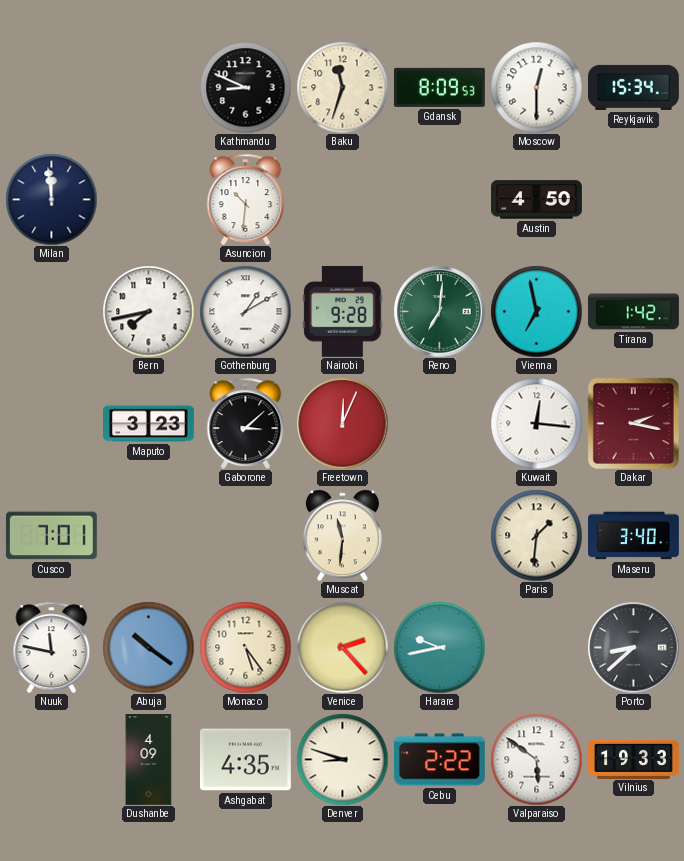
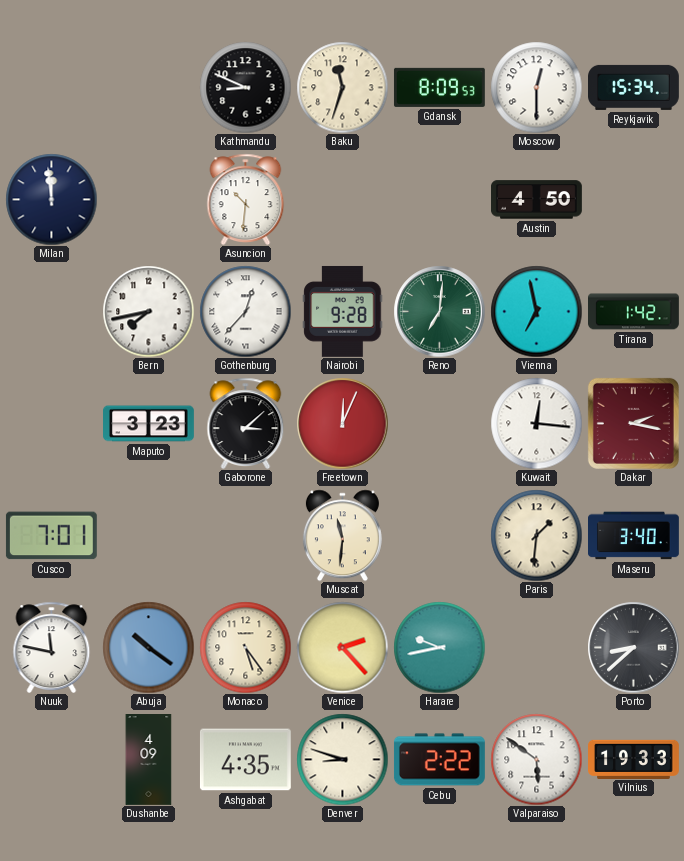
Gothenburg: 1:10 -> 12:37
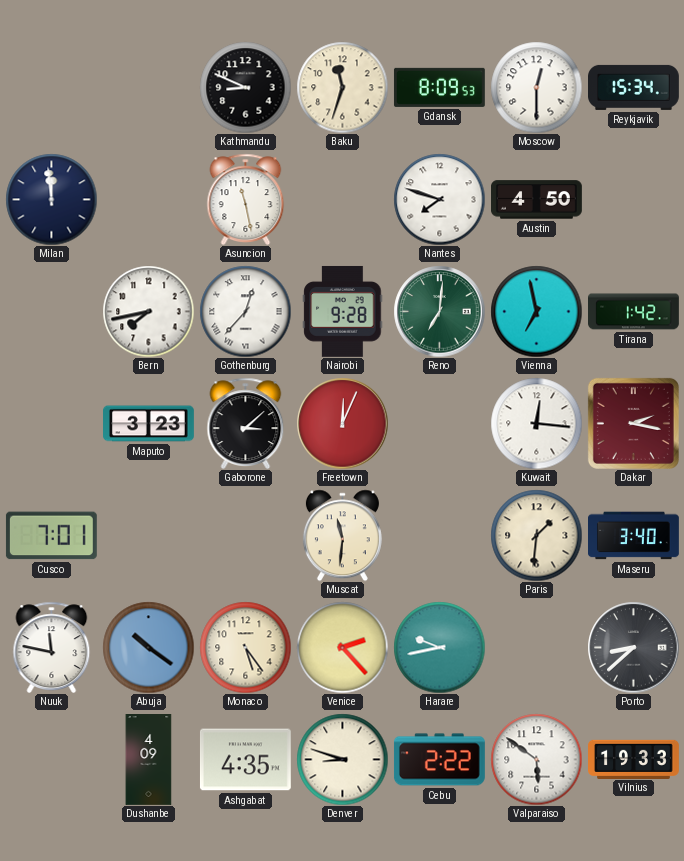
Asuncion: 10:31 -> 11:28
Nantes: none -> 7:48
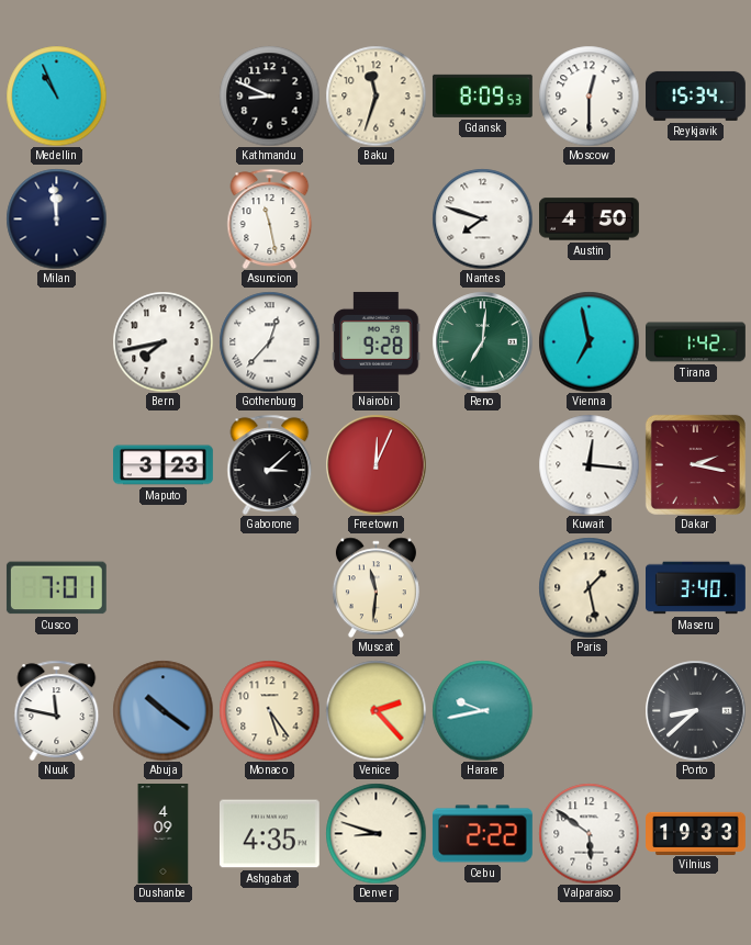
Medellin: none -> 10:56
Paris: 1:31 -> 1:28
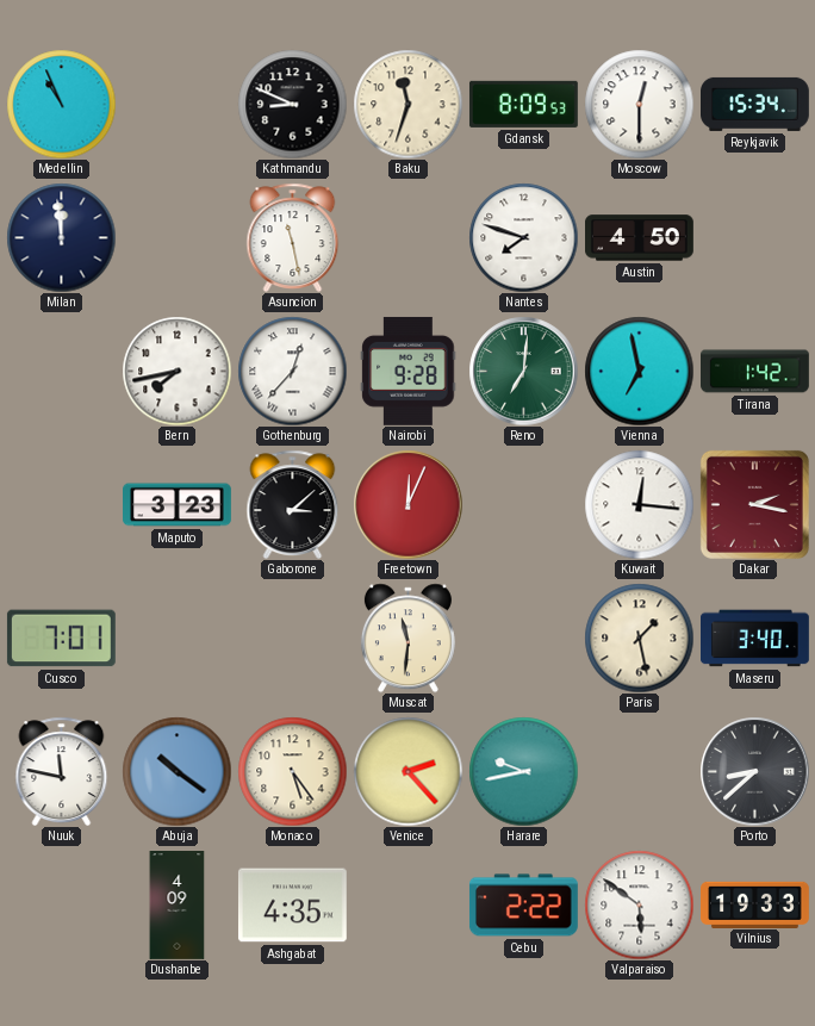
Denver: 8:48 -> none
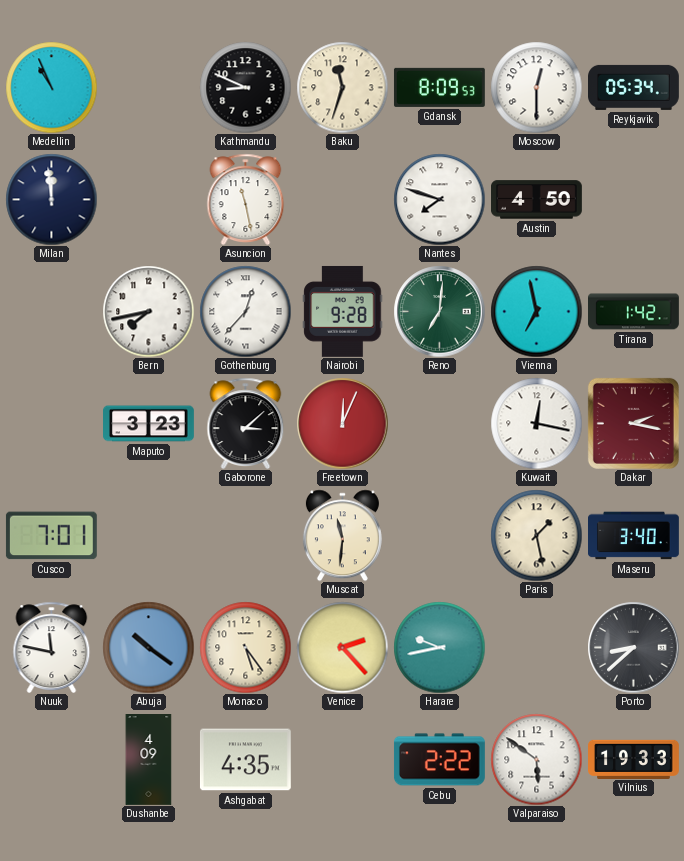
Reykjavik: 15:34 -> 05:34
Kuwait: 12:16 -> 12:17
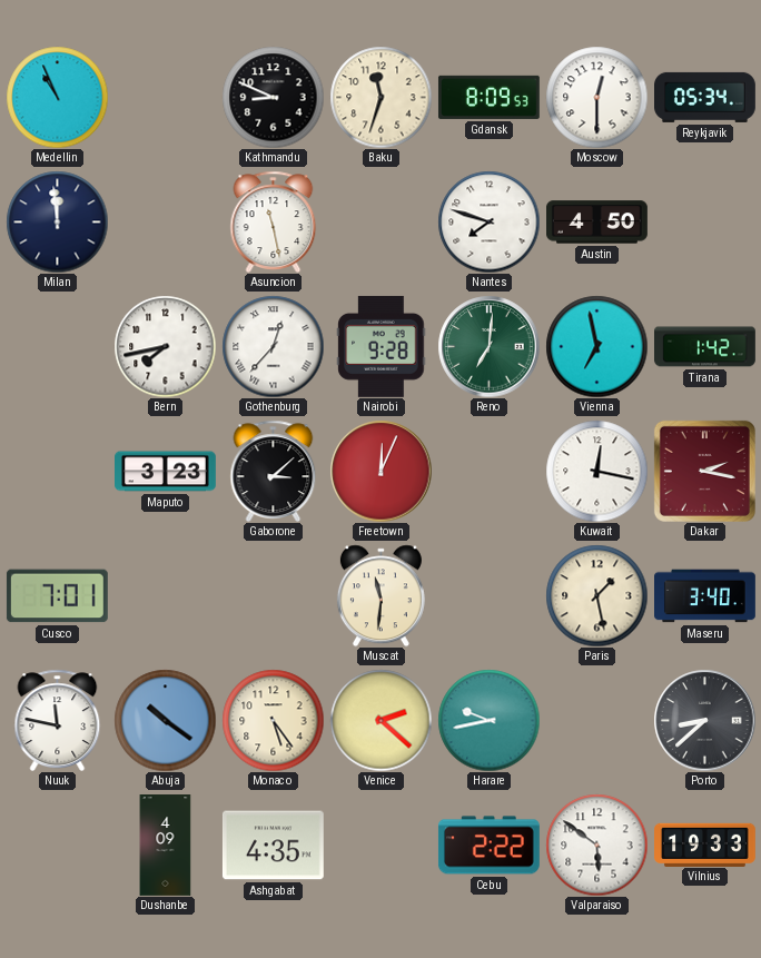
Venice: 2:23 -> 2:22
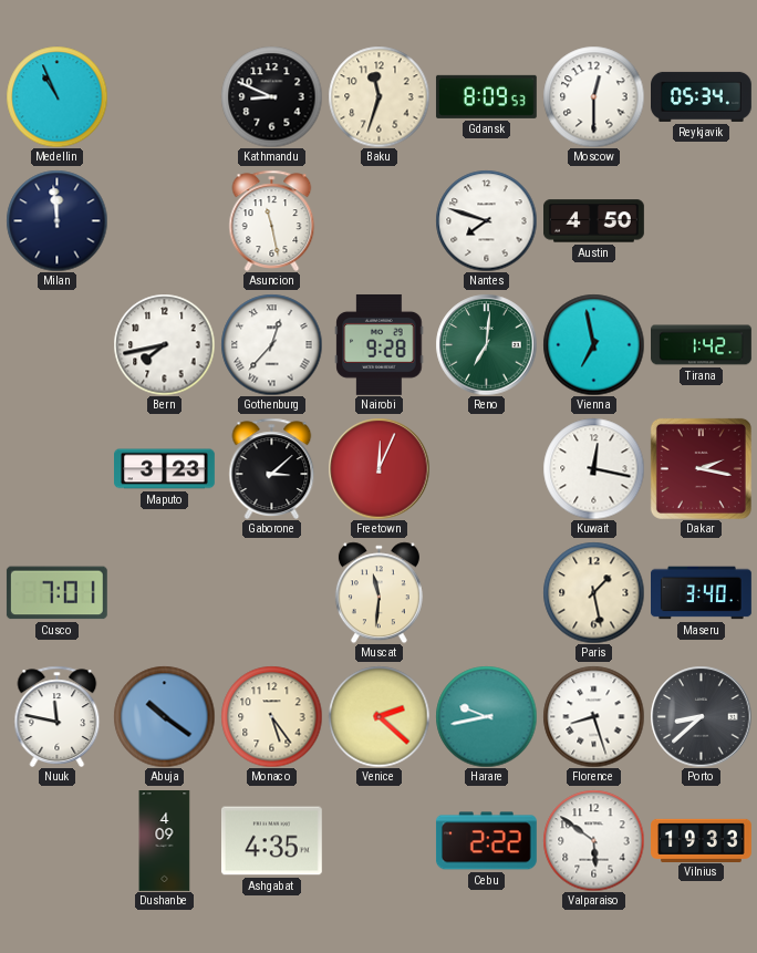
Florence: none -> 8:27
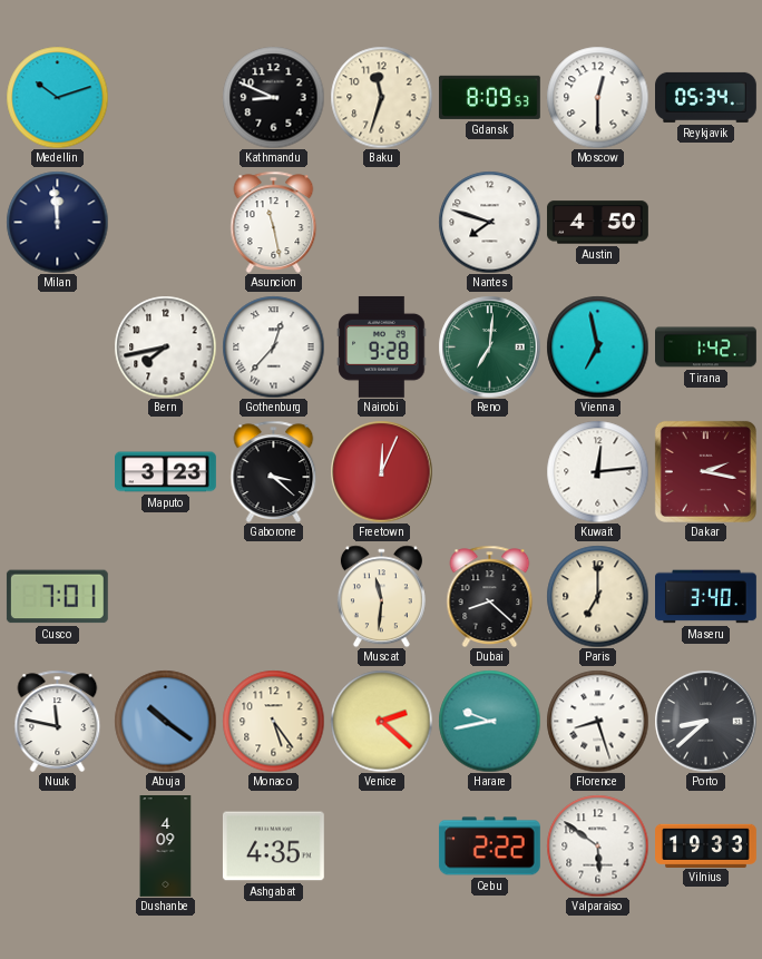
Medellin: 10:56 -> 10:12
Gaborone: 3:08 -> 3:22
Kuwait: 12:17 -> 12:14
Dubai: none -> 8:22
Paris: 1:28 -> 7:00
